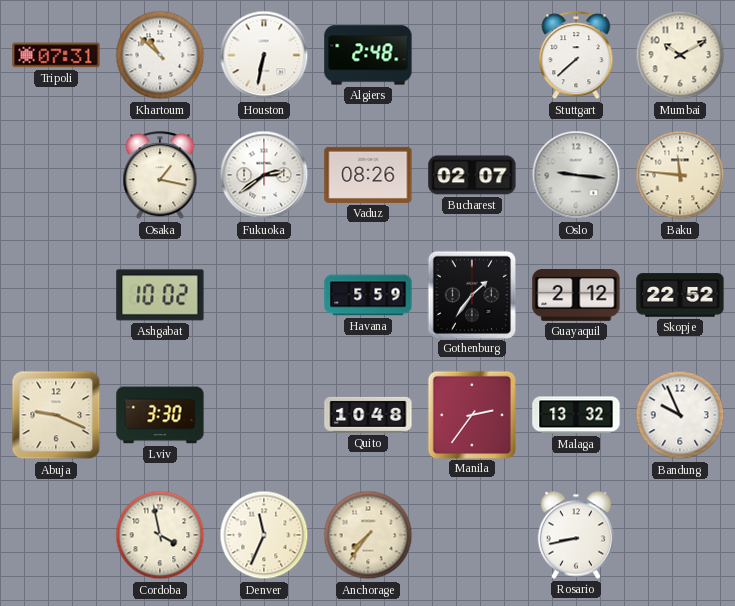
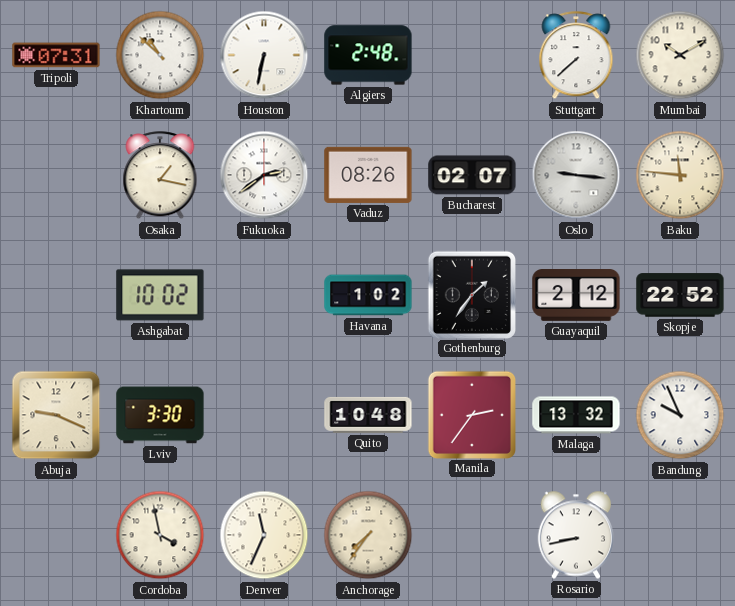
Havana: 5:59 -> 1:02
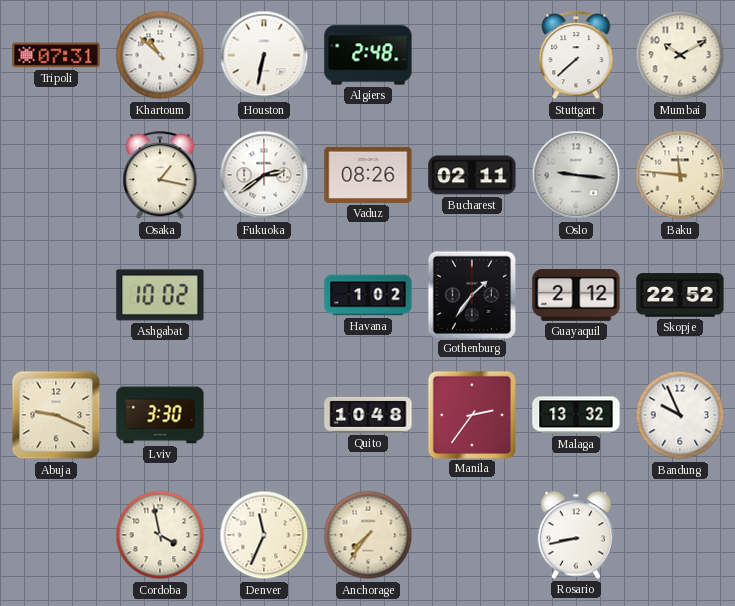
Bucharest: 02:07 -> 02:11
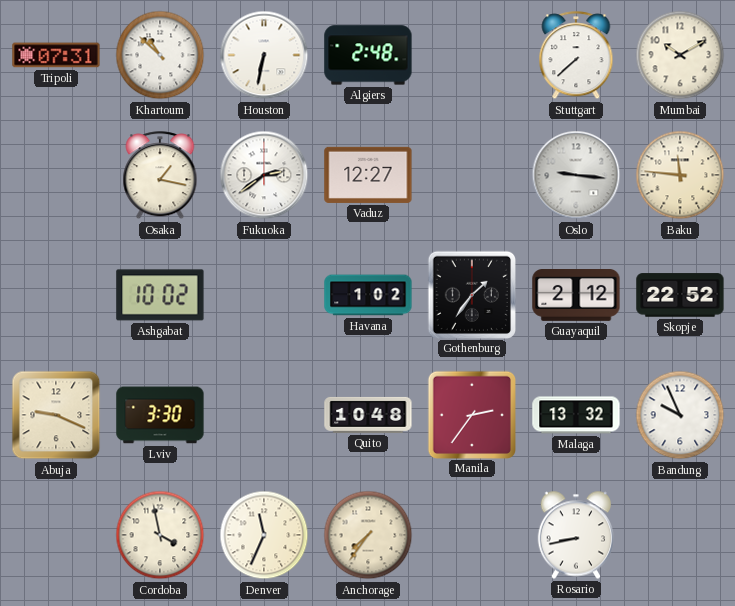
Vaduz: 08:26 -> 12:27
Bucharest: 02:11 -> none
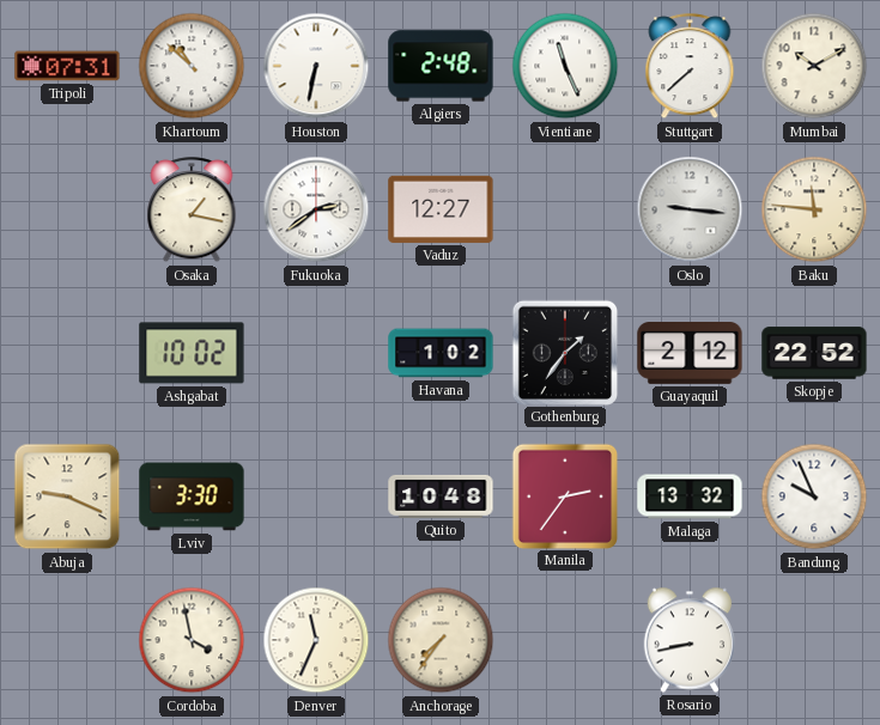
Vientiane: none -> 11:26
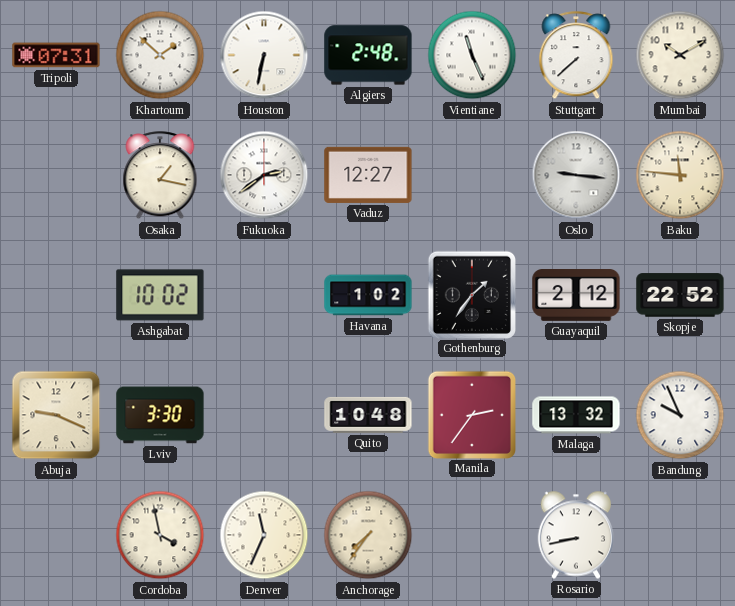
Khartoum: 10:52 -> 1:52
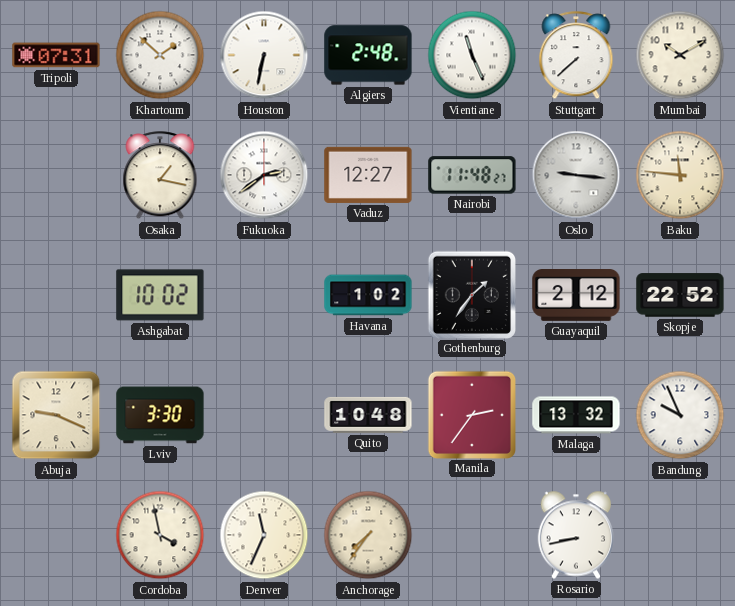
Nairobi: none -> 11:48
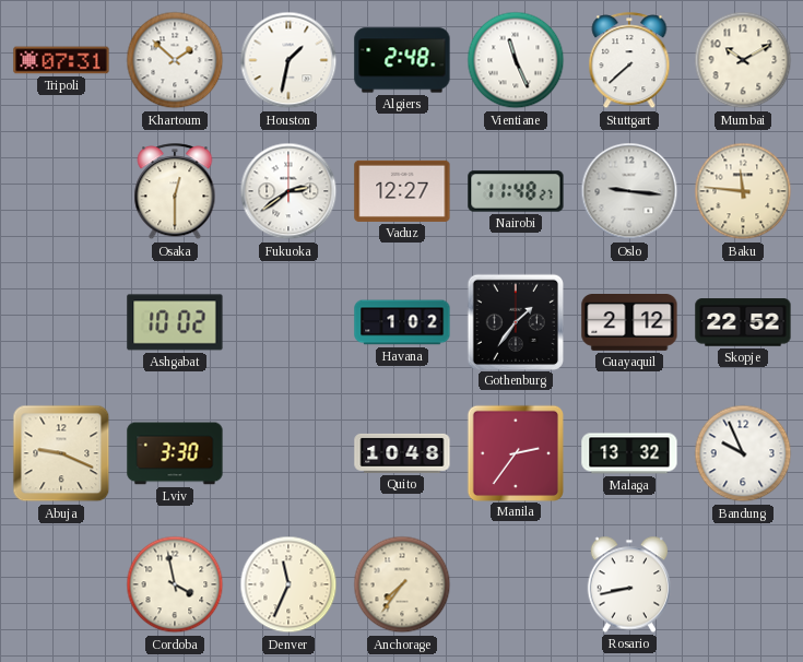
Houston: 6:32 -> 1:32
Osaka: 1:17 -> 12:30
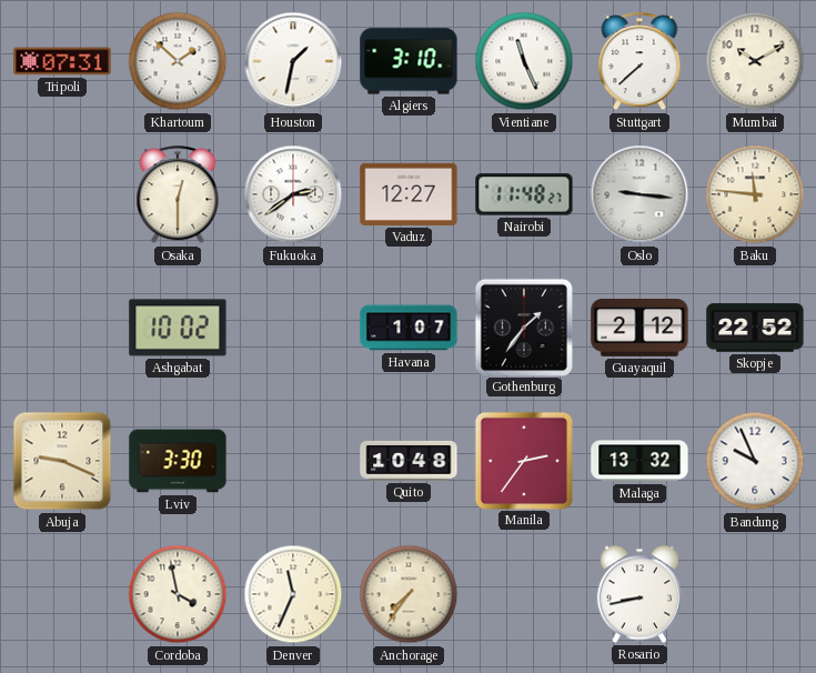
Algiers: 2:48 -> 3:10
Havana: 1:02 -> 1:07
